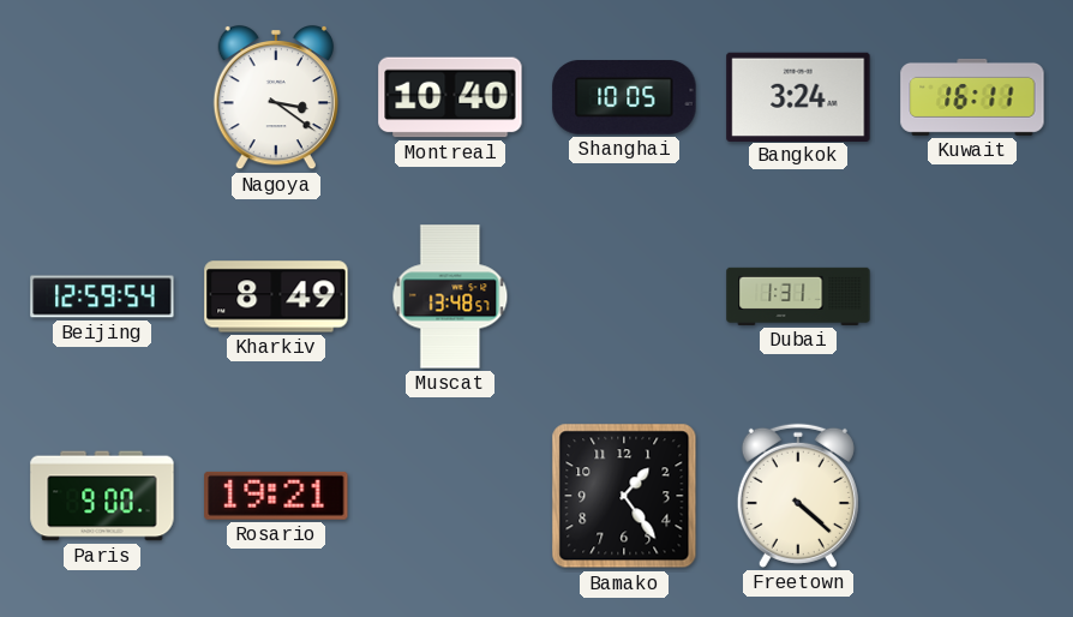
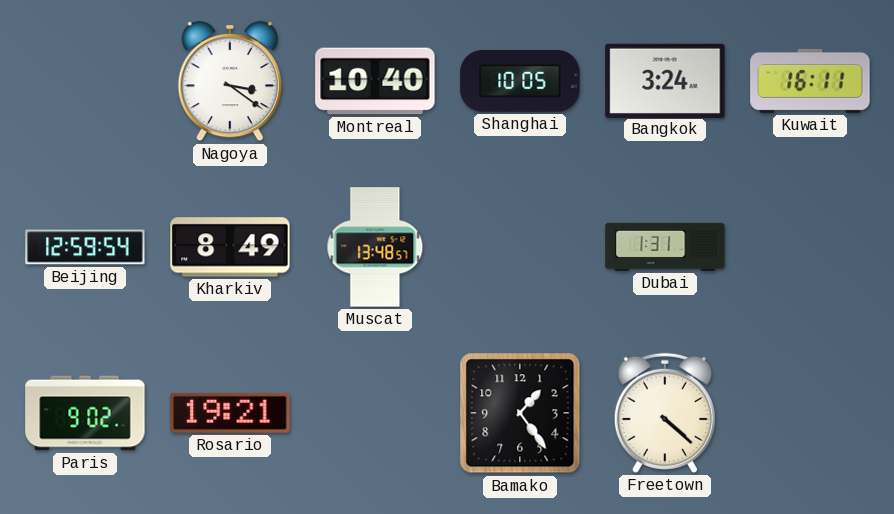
Paris: 9:00 -> 9:02
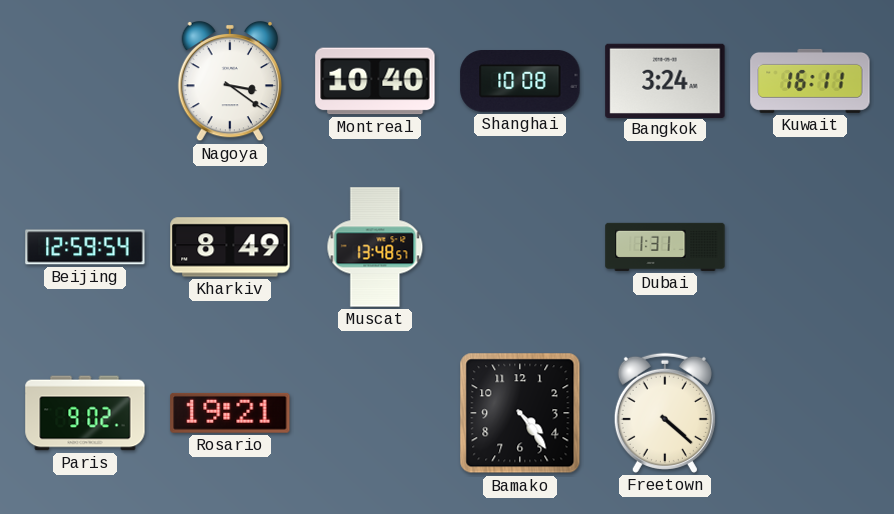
Shanghai: 10:05 -> 10:08
Bamako: 1:24 -> 4:24
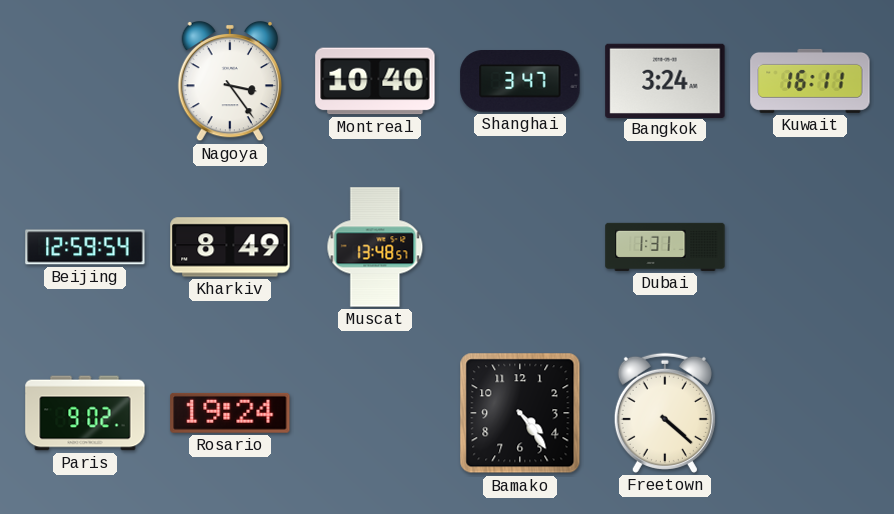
Nagoya: 3:21 -> 3:24
Shanghai: 10:08 -> 3:47
Rosario: 19:21 -> 19:24
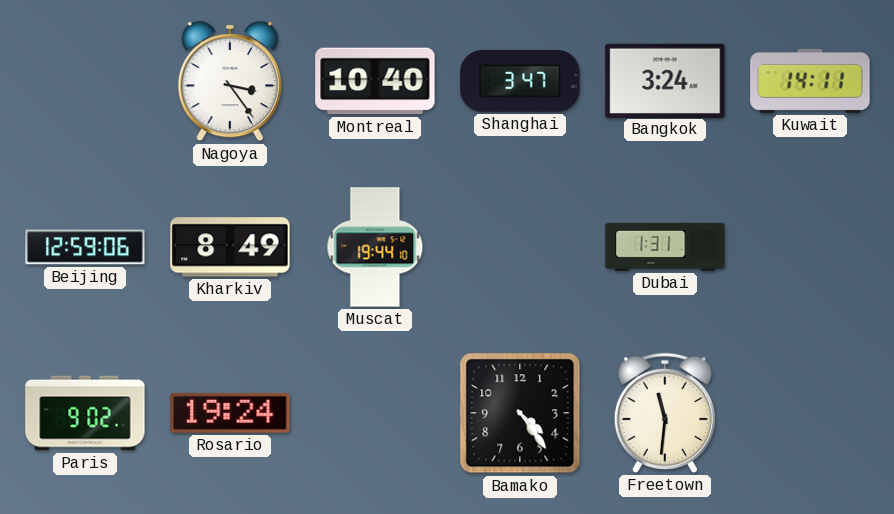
Kuwait: 16:11 -> 14:11
Beijing: 12:59:54 -> 12:59:06
Muscat: 13:48 -> 19:44
Freetown: 4:22 -> 11:31
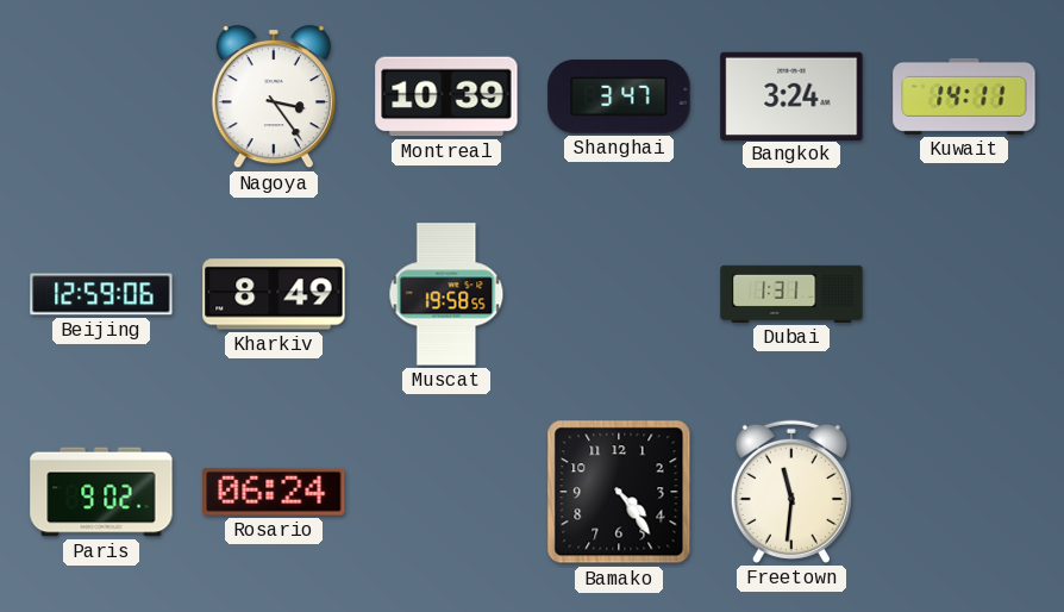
Montreal: 10:40 -> 10:39
Muscat: 19:44 -> 19:58
Rosario: 19:24 -> 06:24
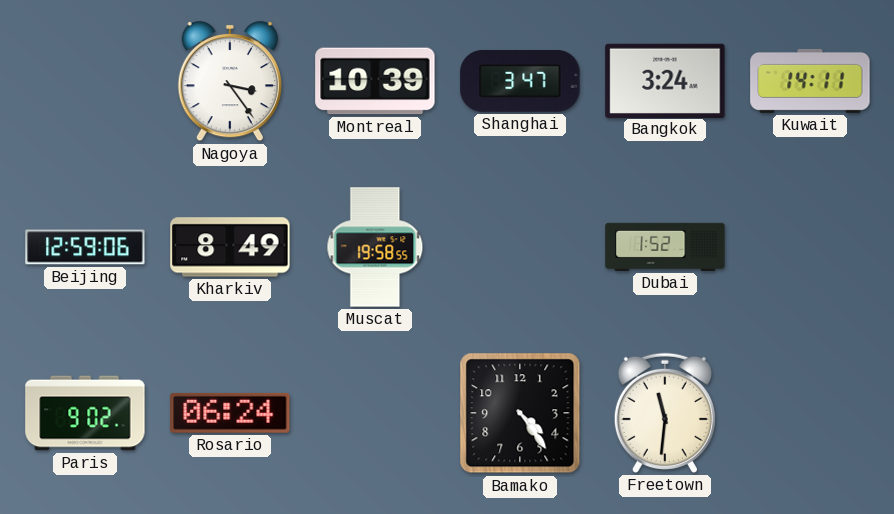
Dubai: 1:31 -> 1:52
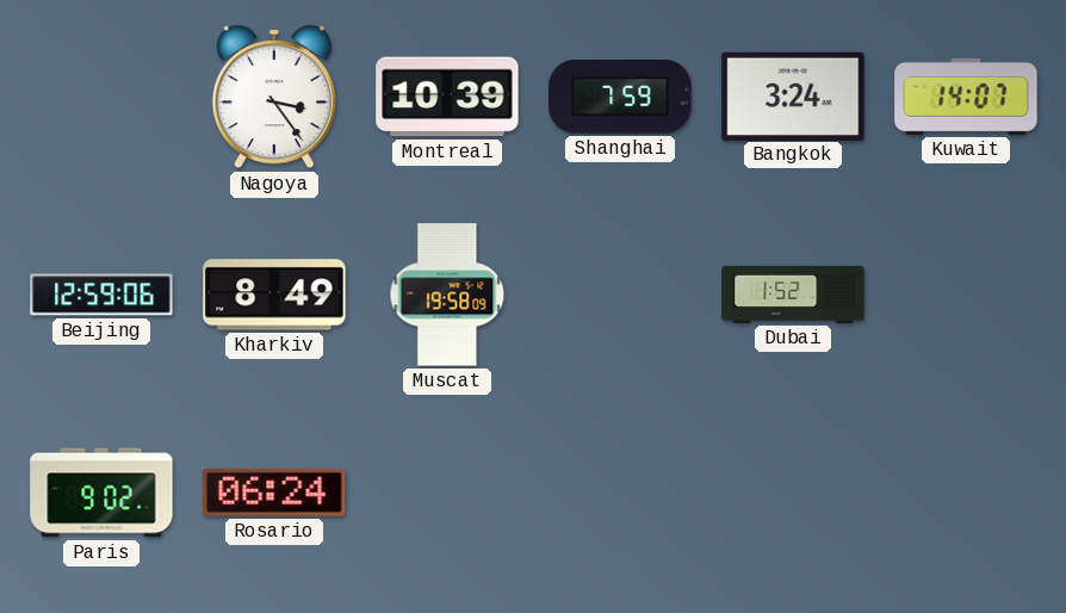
Shanghai: 3:47 -> 7:59
Kuwait: 14:11 -> 14:07
Muscat: 19:58:55 -> 19:58:09
Bamako: 4:24 -> none
Freetown: 11:31 -> none
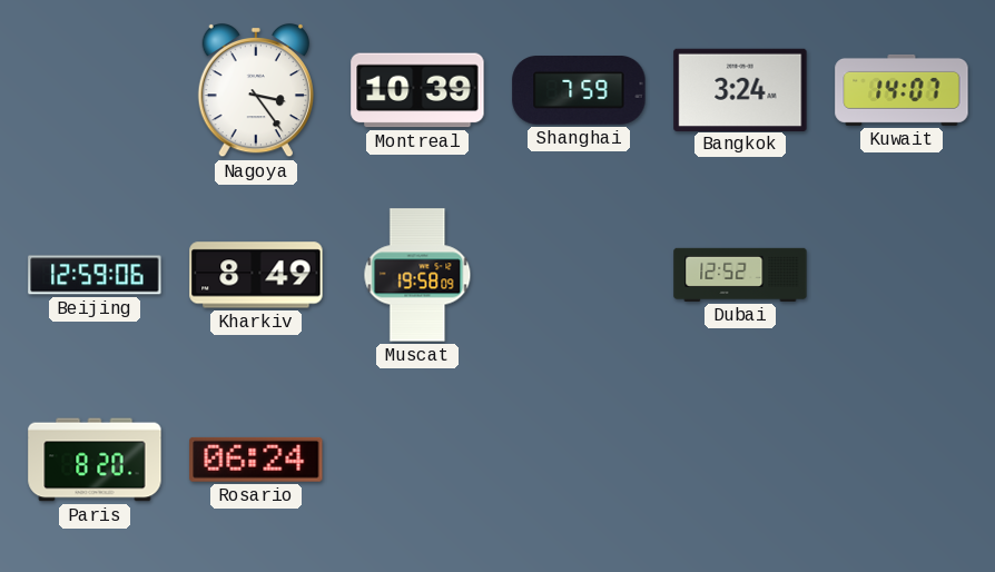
Dubai: 1:52 -> 12:52
Paris: 9:02 -> 8:20
